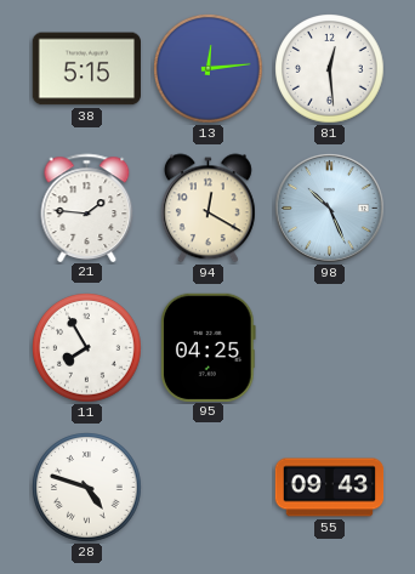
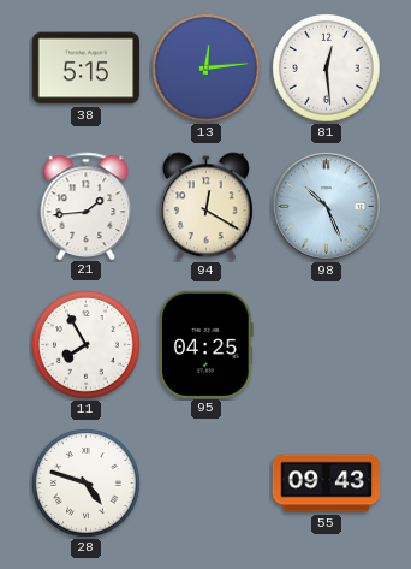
21: 1:46 -> 1:44
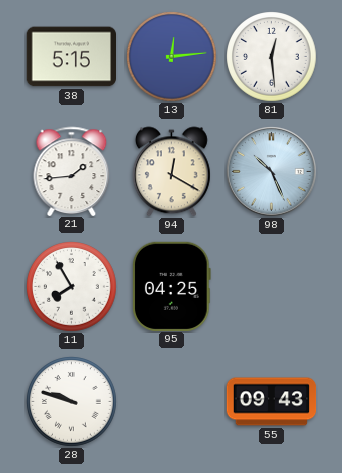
28: 4:48 -> 9:48
